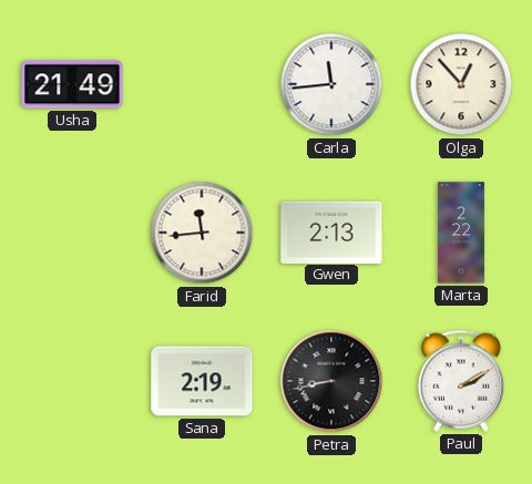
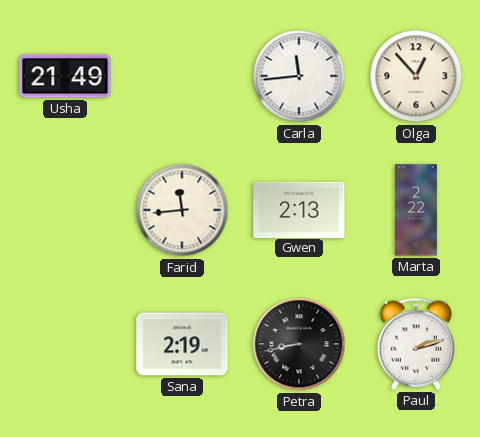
Paul: 2:10 -> 2:12
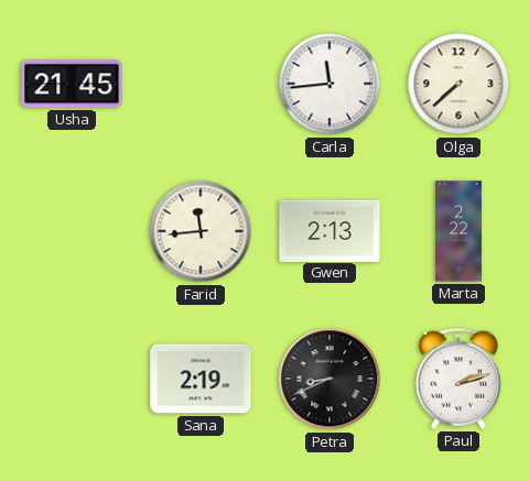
Usha: 21:49 -> 21:45
Olga: 12:53 -> 7:38
Petra: 8:43 -> 8:41
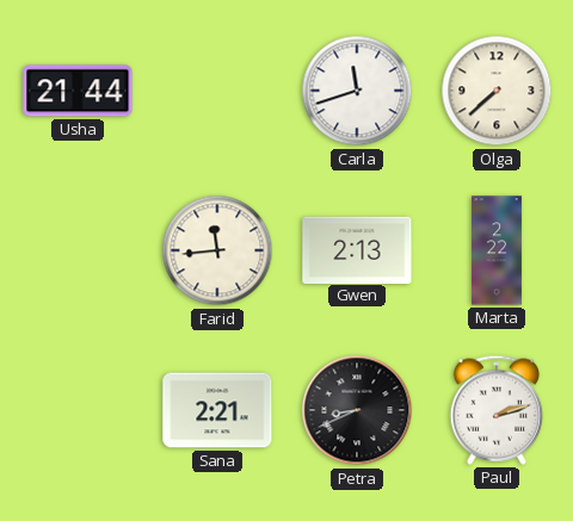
Usha: 21:45 -> 21:44
Carla: 11:44 -> 11:42
Sana: 2:19 -> 2:21
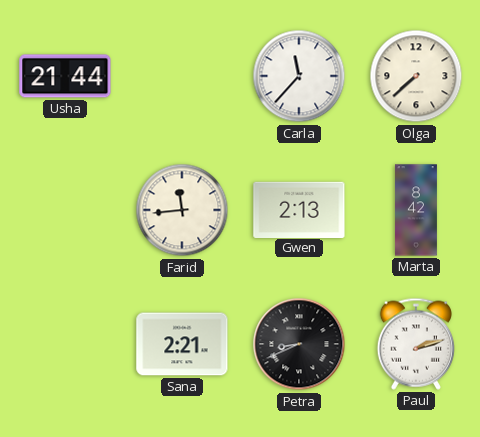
Carla: 11:42 -> 11:37
Marta: 2:22 -> 8:42
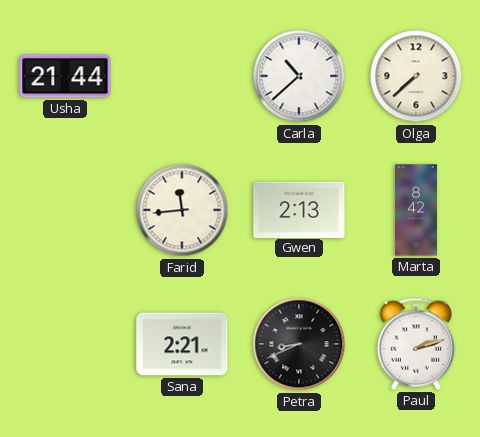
Carla: 11:37 -> 10:38
